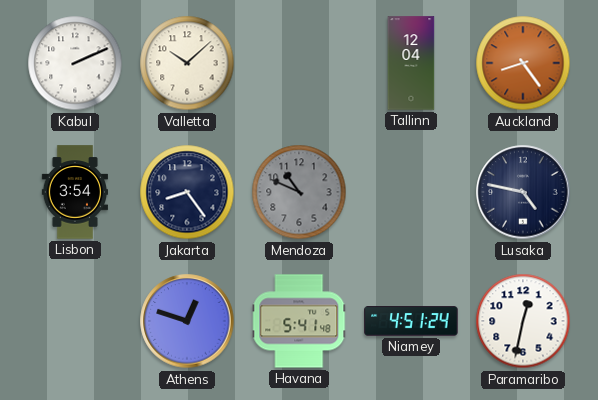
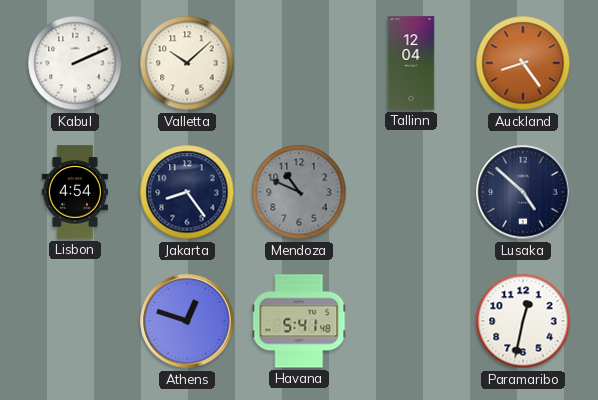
Lisbon: 3:54 -> 4:54
Lusaka: 4:47 -> 4:52
Niamey: 4:51 -> none
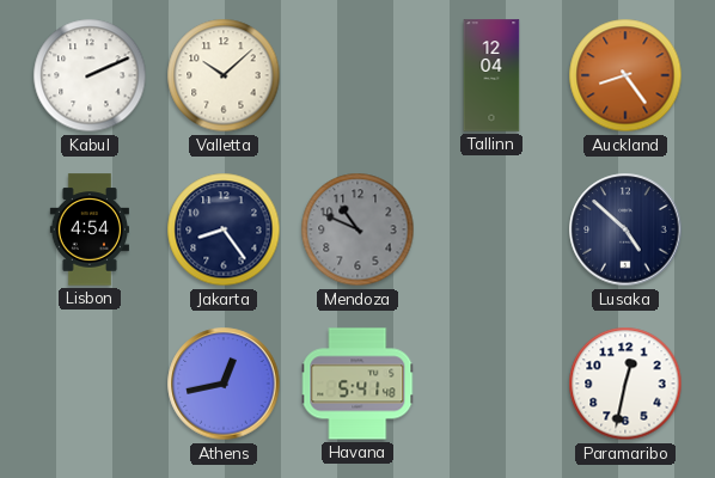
Athens: 12:48 -> 12:43
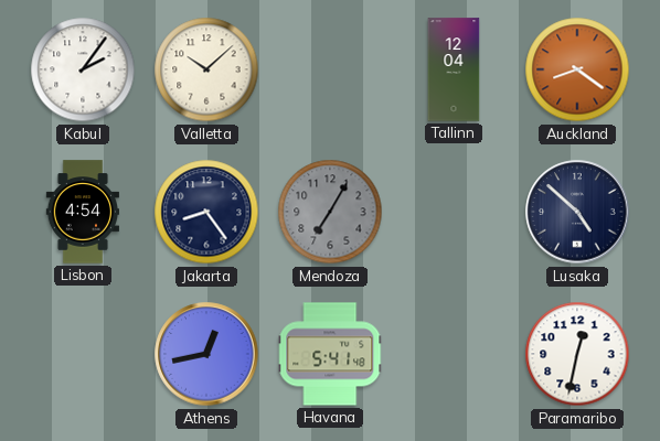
Kabul: 2:11 -> 2:06
Auckland: 8:24 -> 8:21
Mendoza: 10:49 -> 7:05
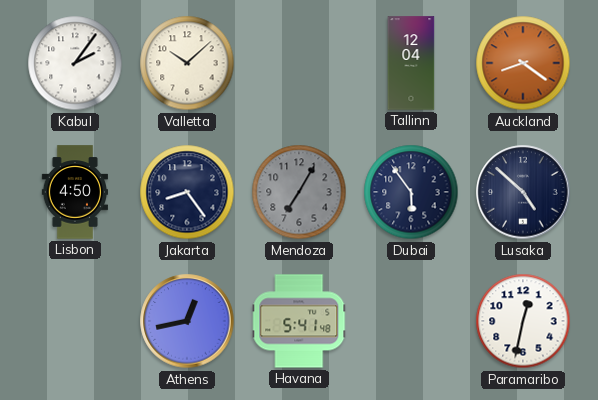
Lisbon: 4:54 -> 4:50
Dubai: none -> 5:54
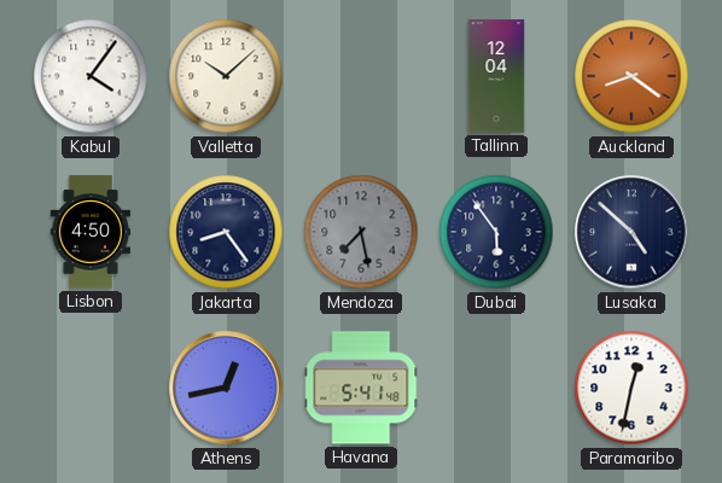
Kabul: 2:06 -> 4:06
Mendoza: 7:05 -> 7:28
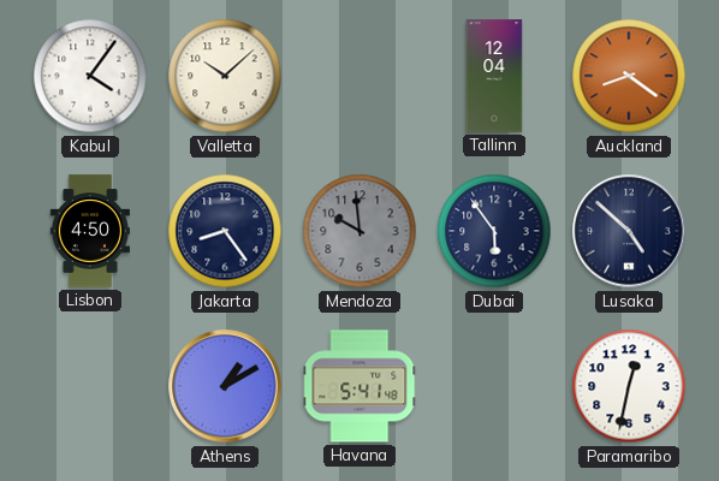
Mendoza: 7:28 -> 9:59
Athens: 12:43 -> 1:10
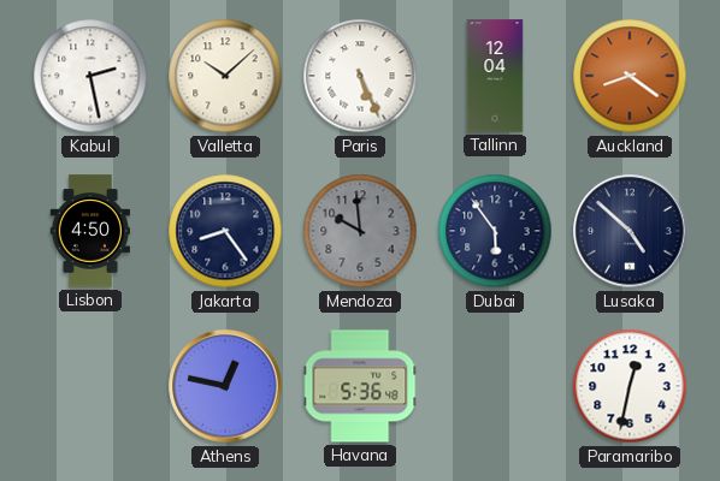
Kabul: 4:06 -> 2:28
Paris: none -> 5:26
Athens: 1:10 -> 12:47
Havana: 5:41 -> 5:36
